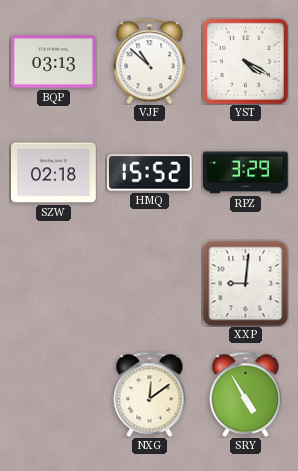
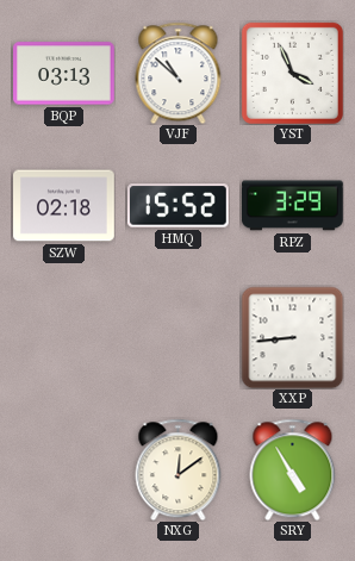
YST: 4:20 -> 3:56
XXP: 9:01 -> 8:44
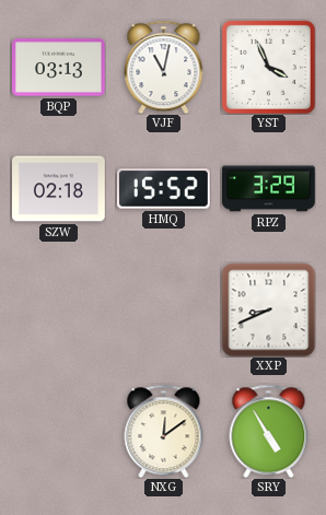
VJF: 10:52 -> 11:02
XXP: 8:44 -> 8:41
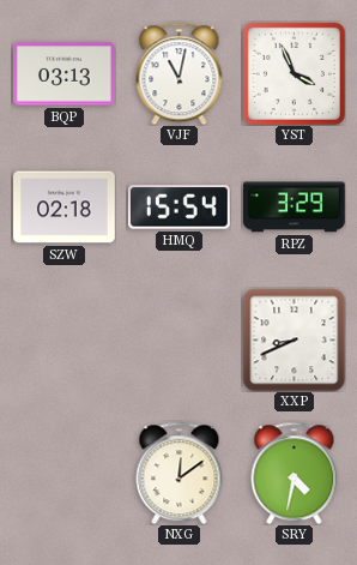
HMQ: 15:52 -> 15:54
SRY: 4:55 -> 4:32
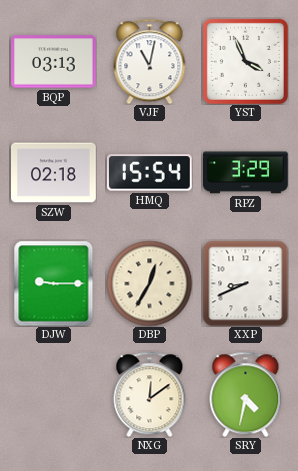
DJW: none -> 9:15
DBP: none -> 12:35
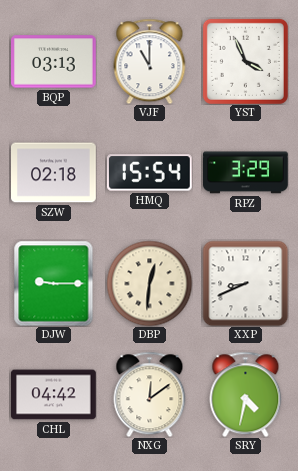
VJF: 11:02 -> 11:00
DBP: 12:35 -> 12:31
CHL: none -> 04:42
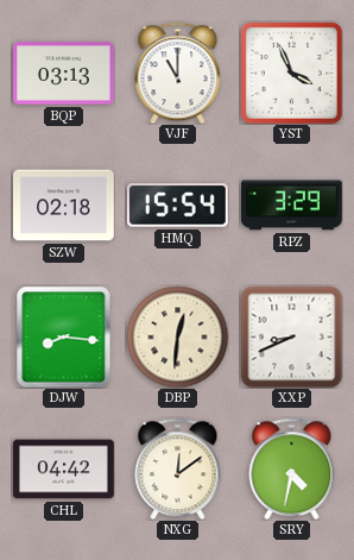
DJW: 9:15 -> 8:16
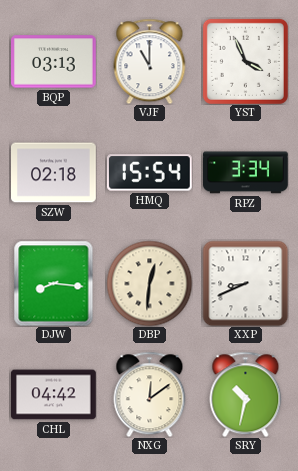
RPZ: 3:29 -> 3:34
SRY: 4:32 -> 10:32
